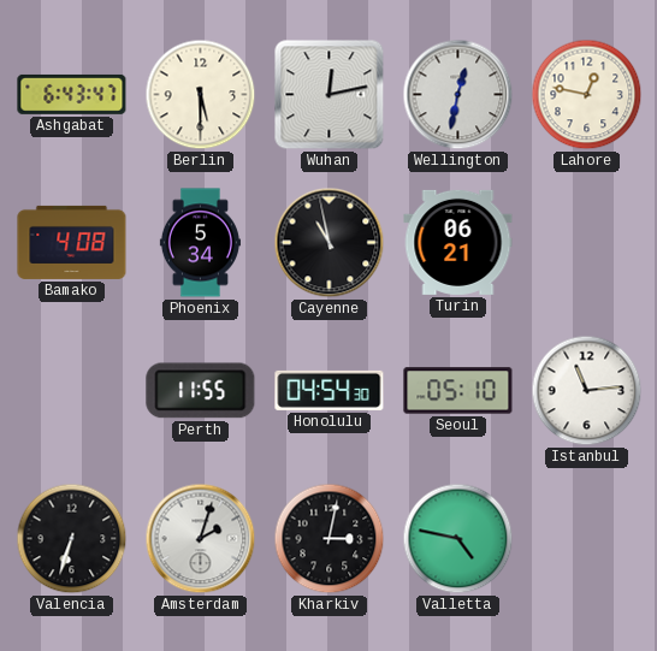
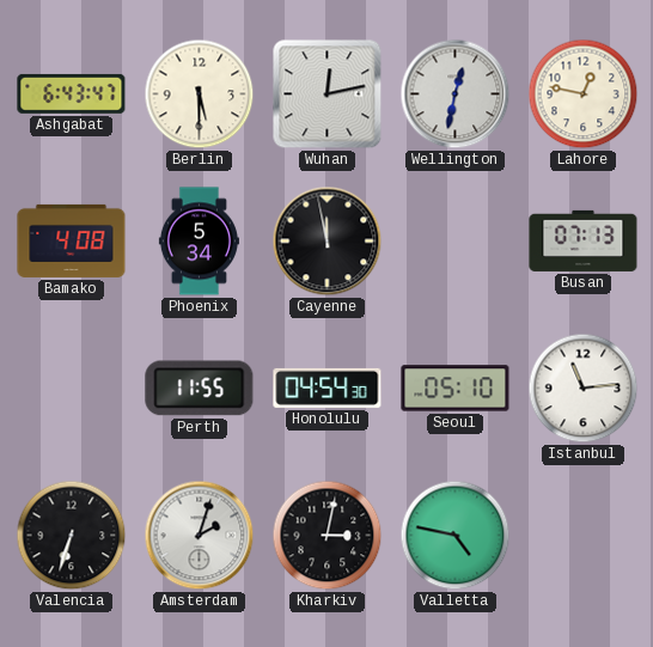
Cayenne: 10:58 -> 11:58
Turin: 06:21 -> none
Busan: none -> 07:13
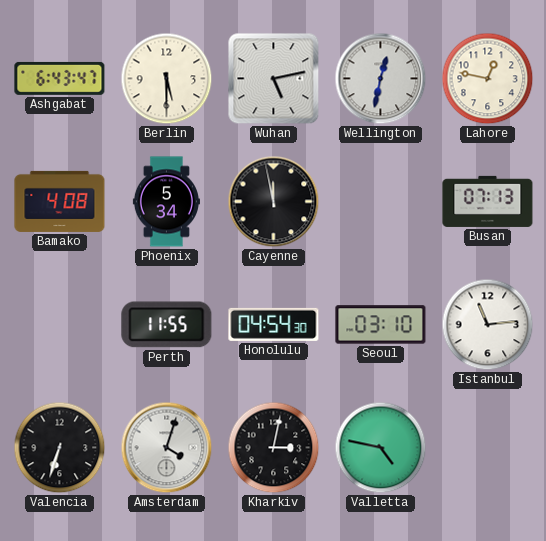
Wuhan: 12:13 -> 5:13
Seoul: 05:10 -> 03:10
Amsterdam: 2:03 -> 4:03
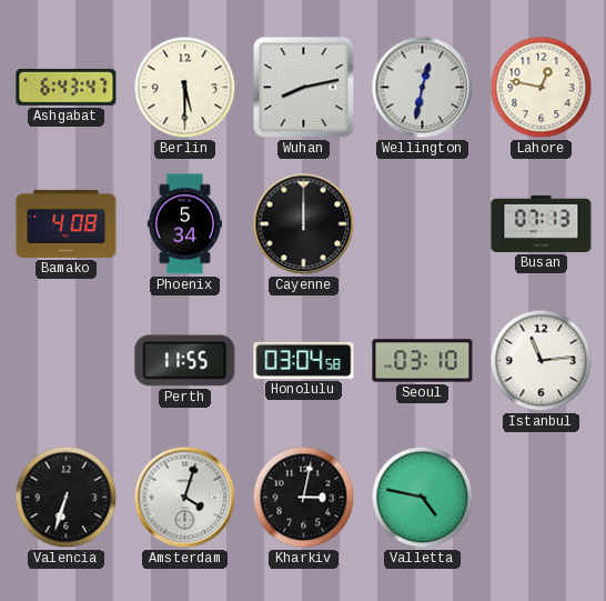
Wuhan: 5:13 -> 8:13
Cayenne: 11:58 -> 12:00
Honolulu: 04:54 -> 03:04
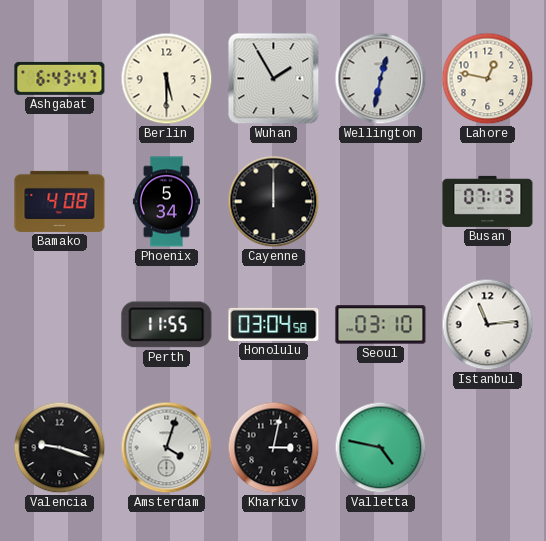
Wuhan: 8:13 -> 1:55
Valencia: 6:33 -> 9:18
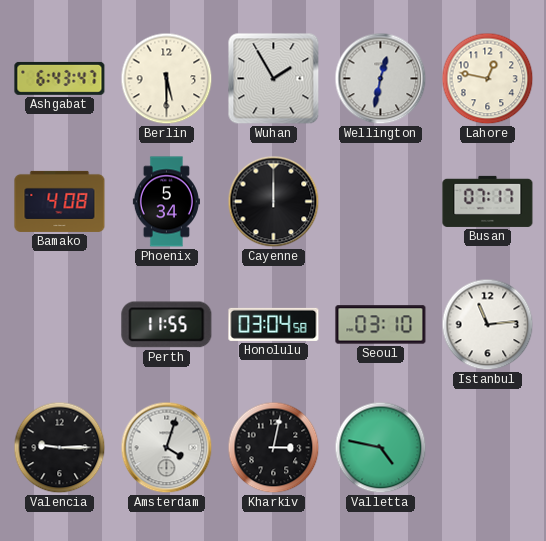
Busan: 07:13 -> 07:17
Valencia: 9:18 -> 9:15
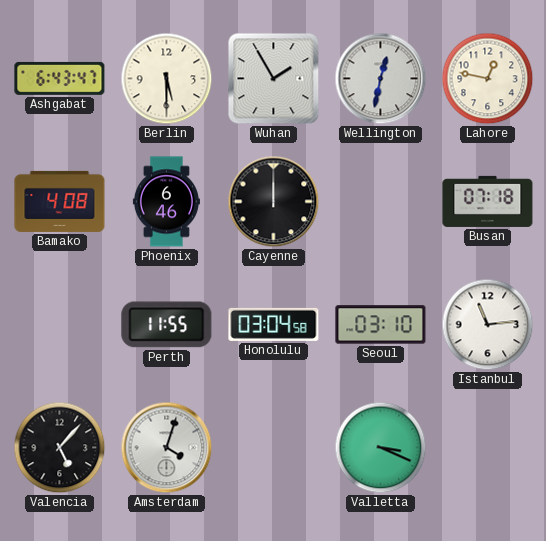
Phoenix: 5:34 -> 6:46
Busan: 07:17 -> 07:18
Valencia: 9:15 -> 5:07
Kharkiv: 3:02 -> none
Valletta: 4:47 -> 3:19
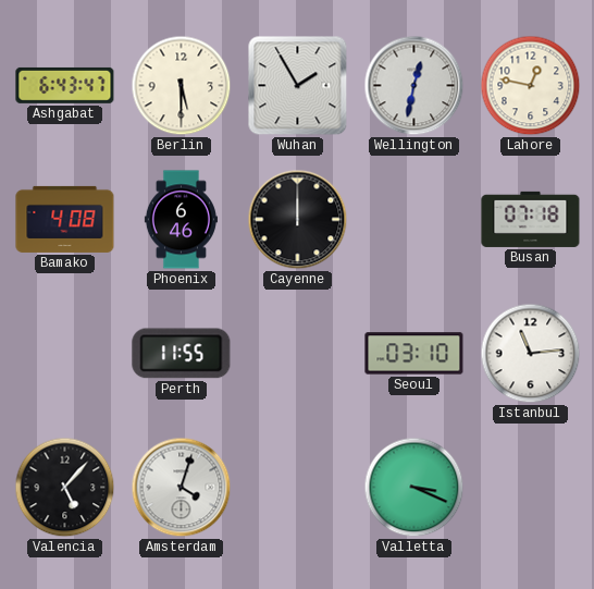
Honolulu: 03:04 -> none
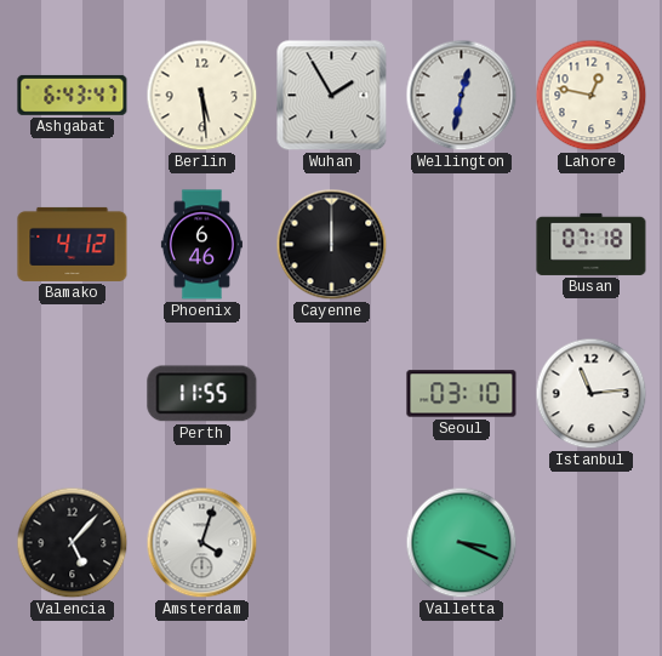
Berlin: 5:30 -> 5:29
Bamako: 4:08 -> 4:12
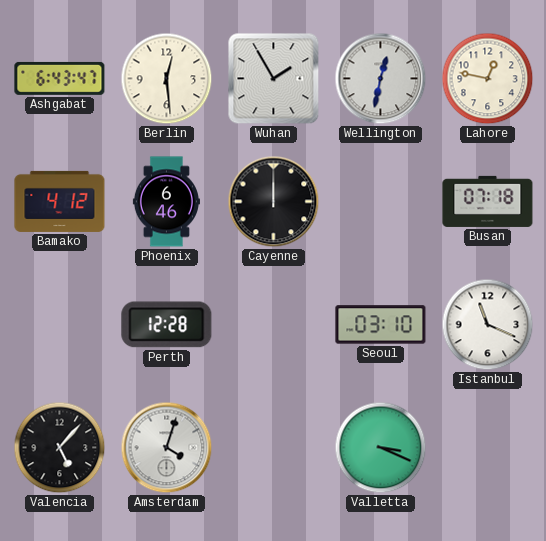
Berlin: 5:29 -> 12:29
Perth: 11:55 -> 12:28
Istanbul: 11:14 -> 11:19
